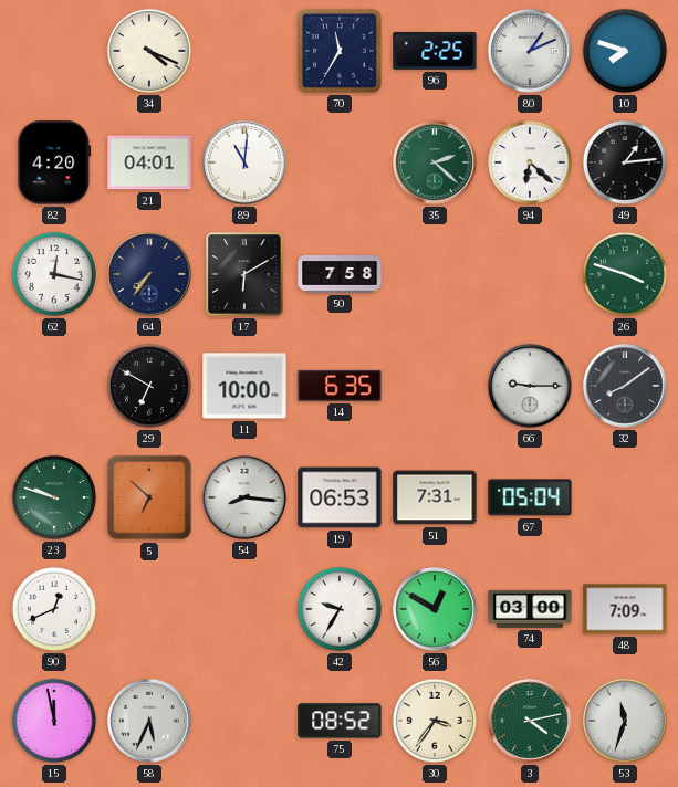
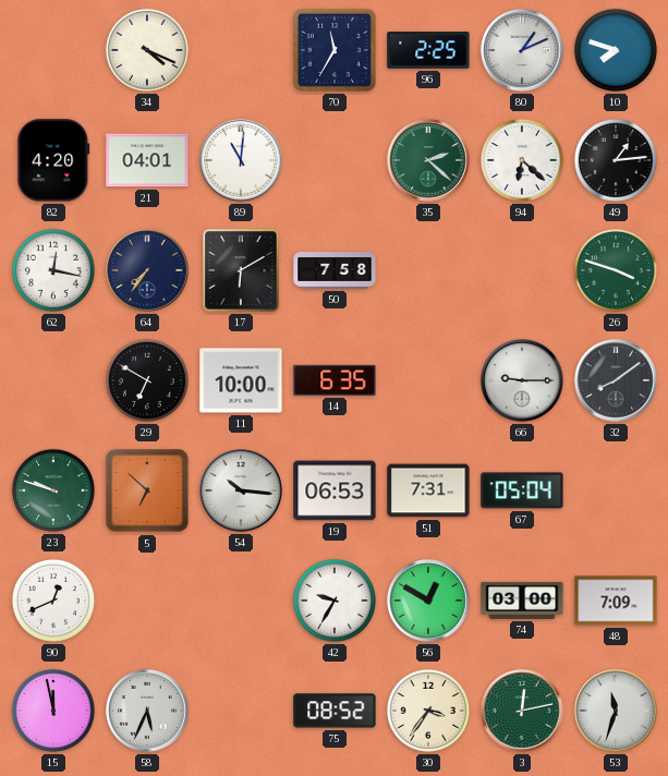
54: 8:16 -> 10:16
3: 4:13 -> 12:13
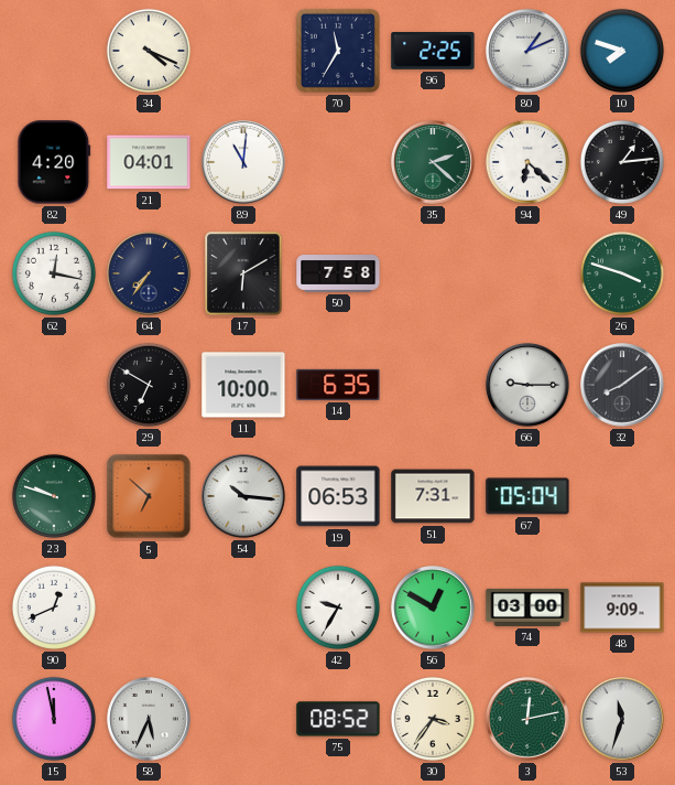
48: 7:09 -> 9:09
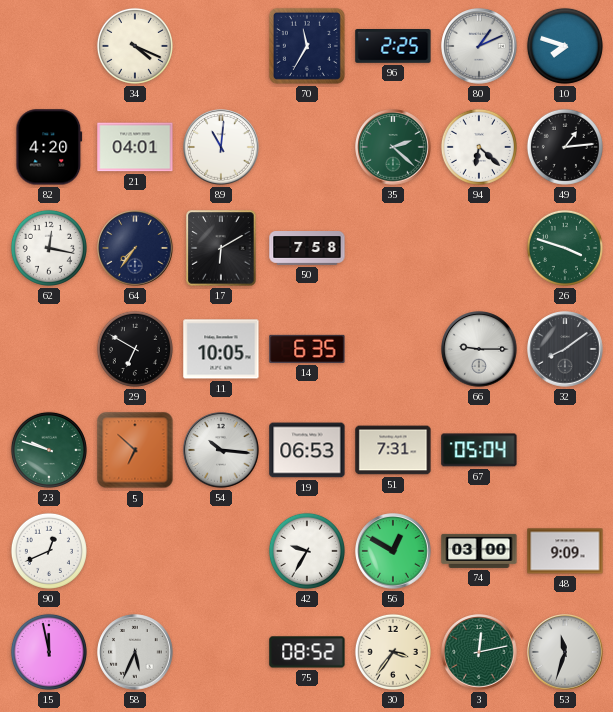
11: 10:00 -> 10:05
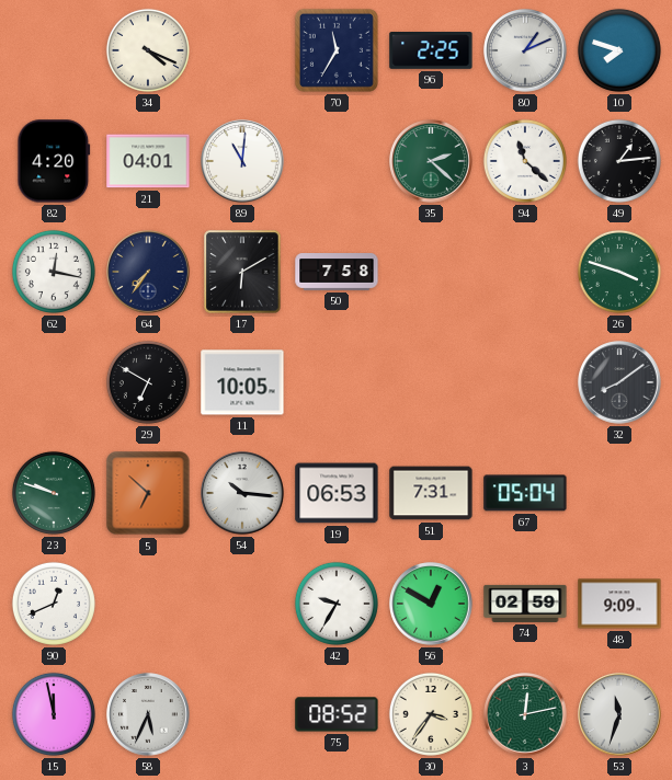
94: 6:22 -> 11:22
14: 6:35 -> none
66: 9:15 -> none
74: 03:00 -> 02:59
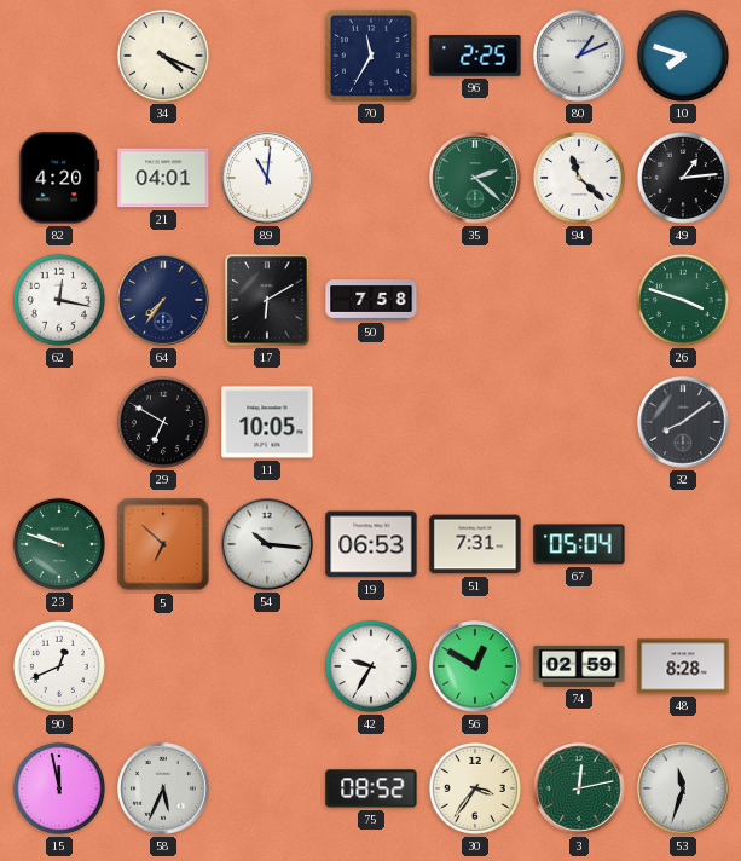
48: 9:09 -> 8:28
